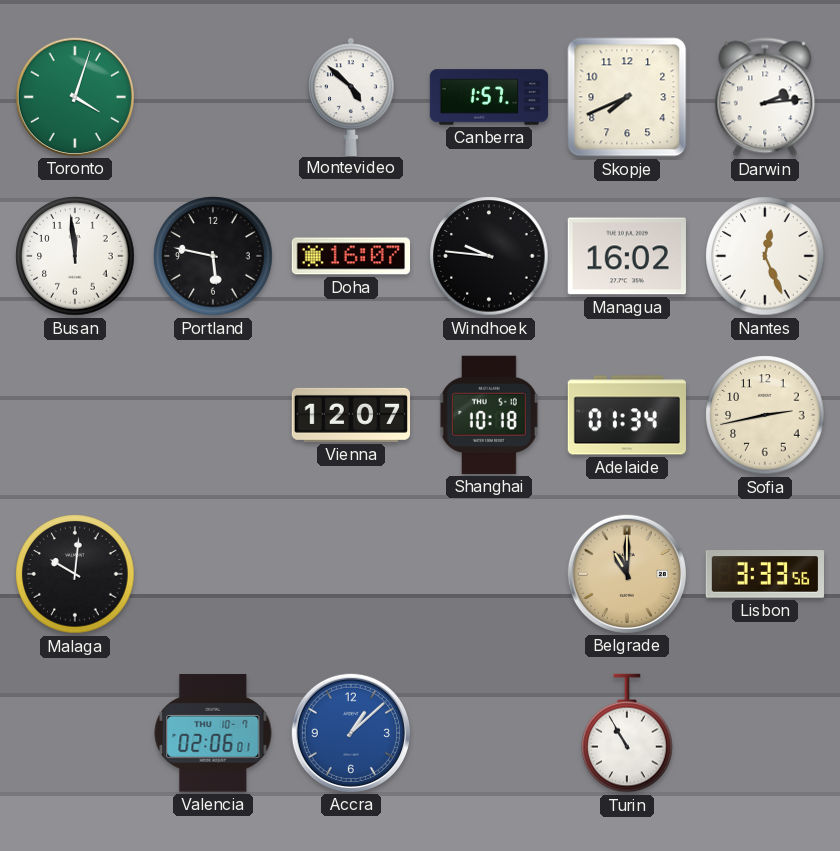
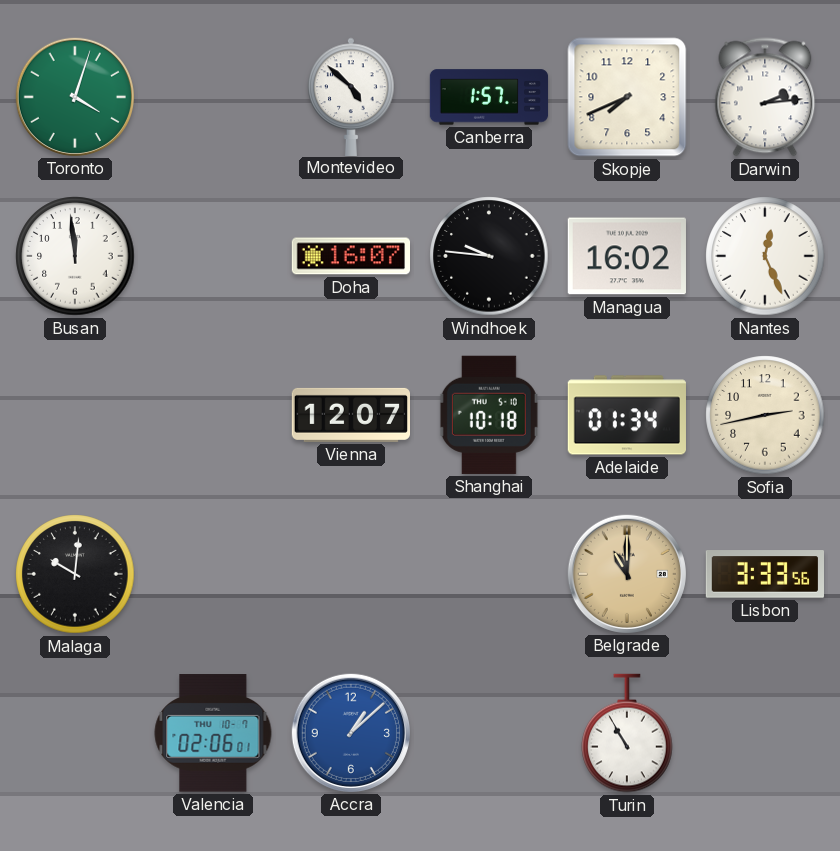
Portland: 5:47 -> none
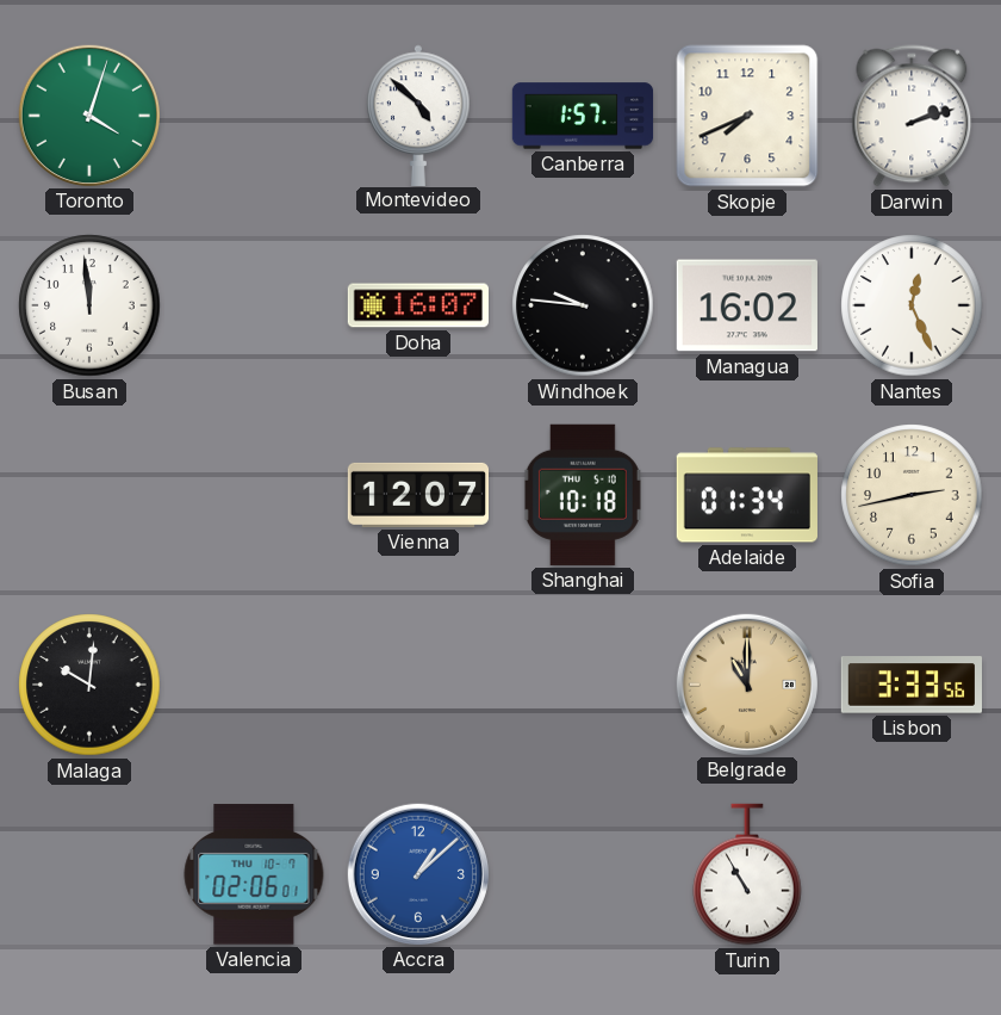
Darwin: 2:14 -> 2:12
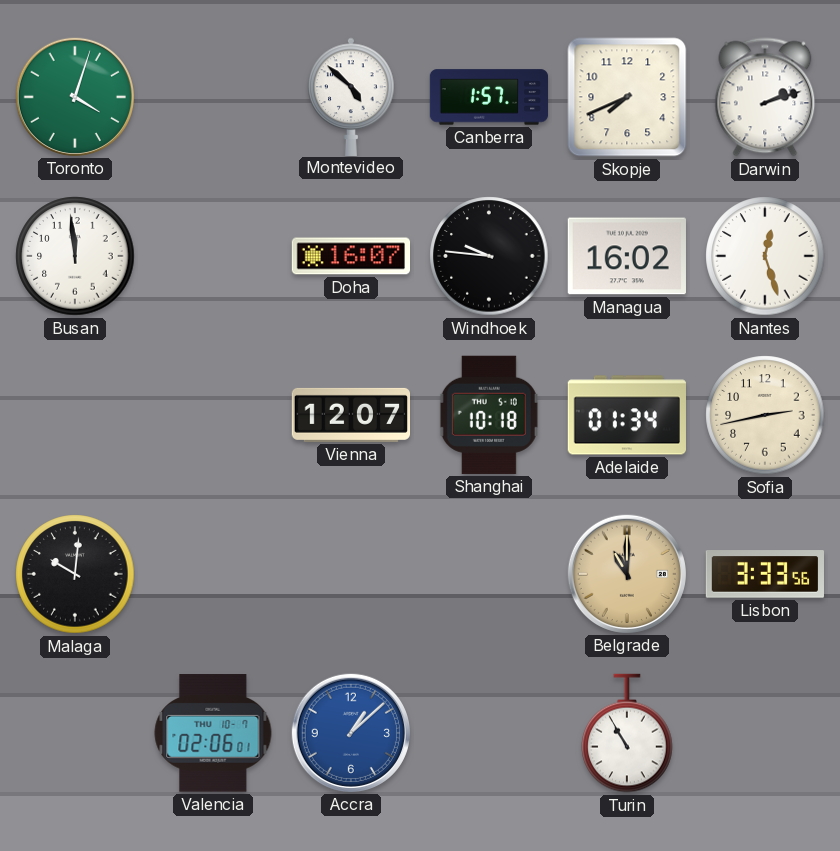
Nantes: 12:26 -> 12:27
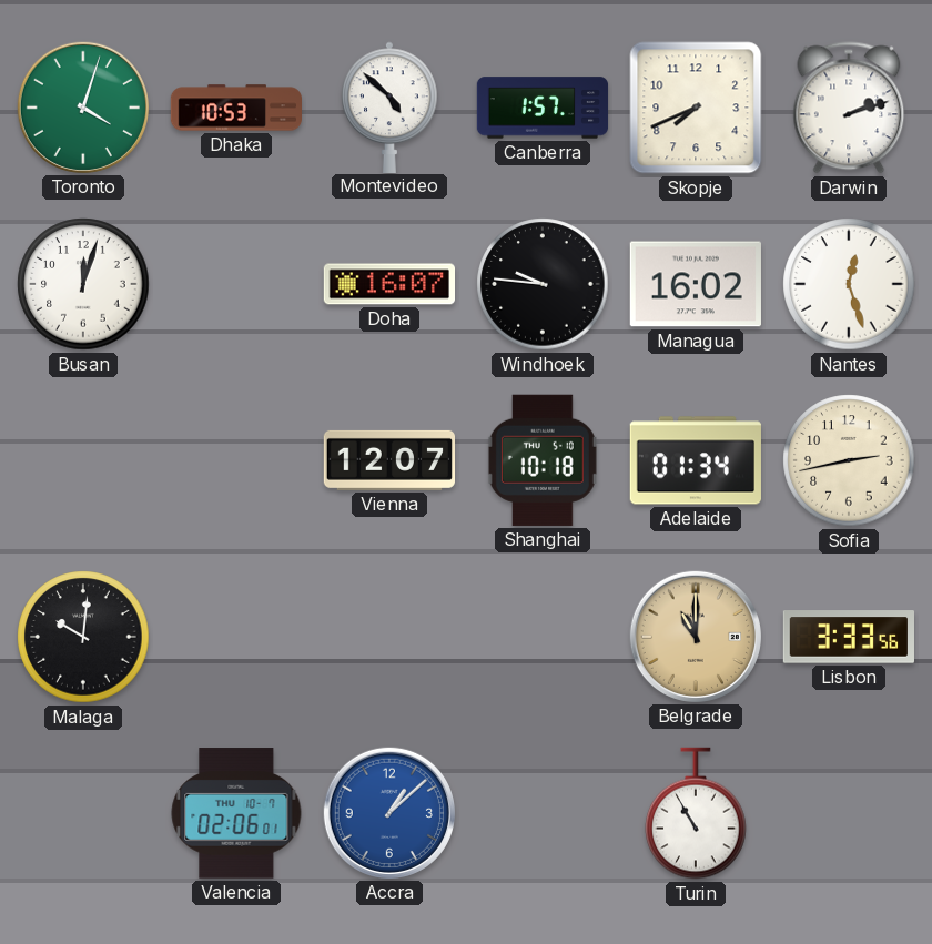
Dhaka: none -> 10:53
Busan: 11:59 -> 12:03
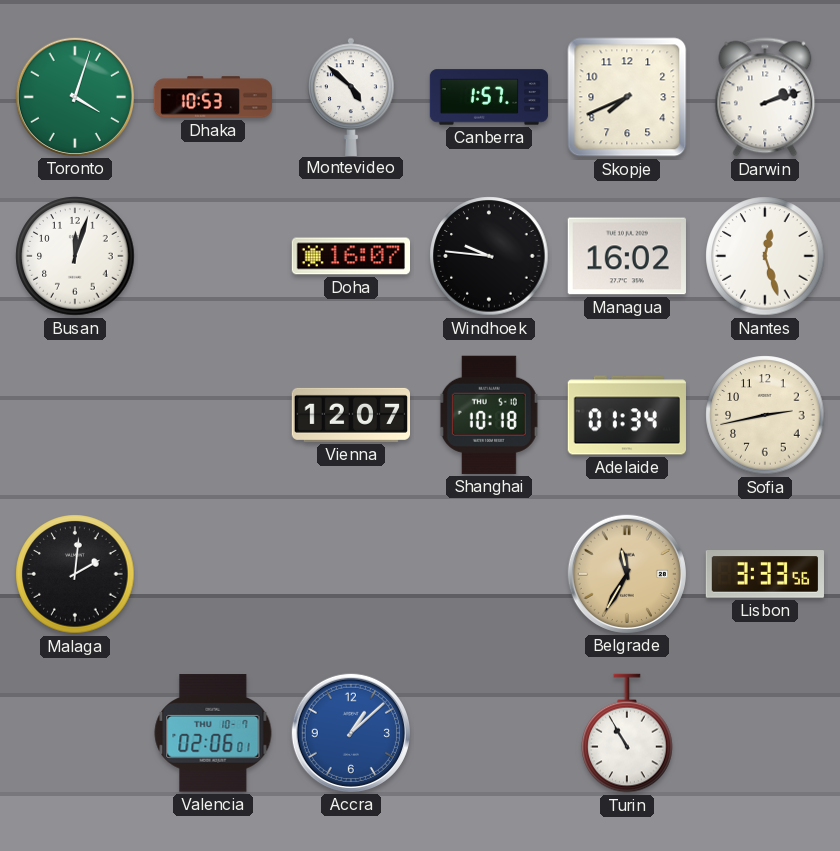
Malaga: 10:01 -> 2:01
Belgrade: 11:00 -> 11:35
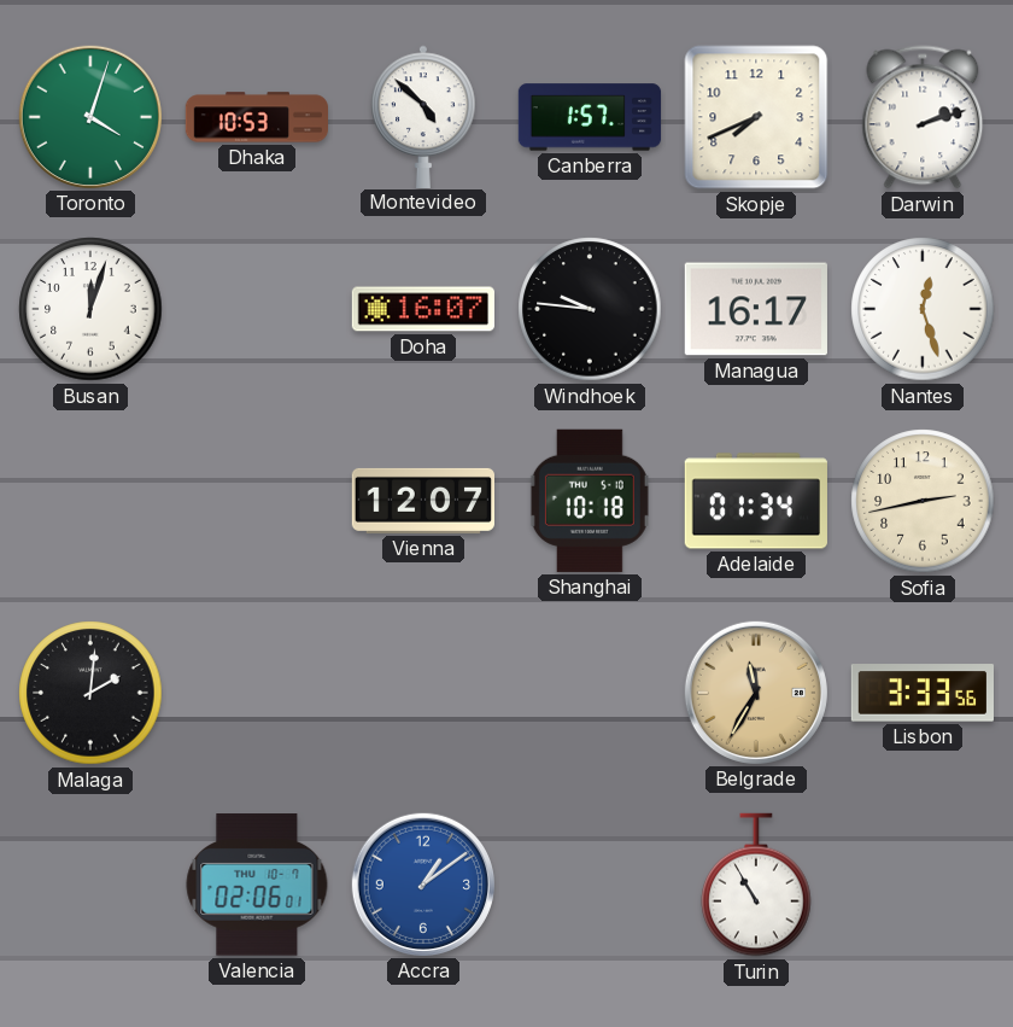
Managua: 16:02 -> 16:17
Accra: 1:08 -> 1:09
